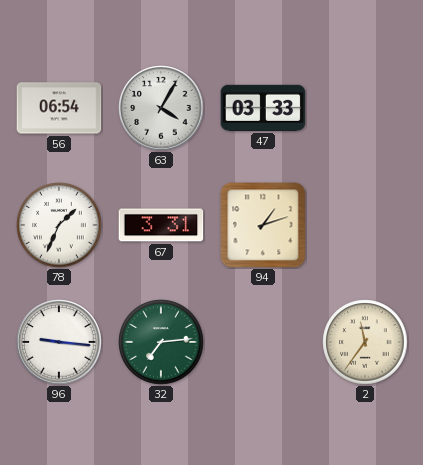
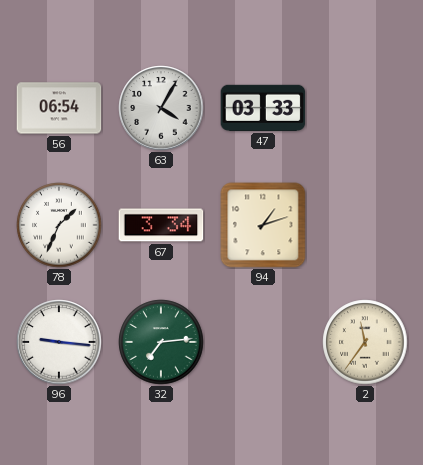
67: 3:31 -> 3:34
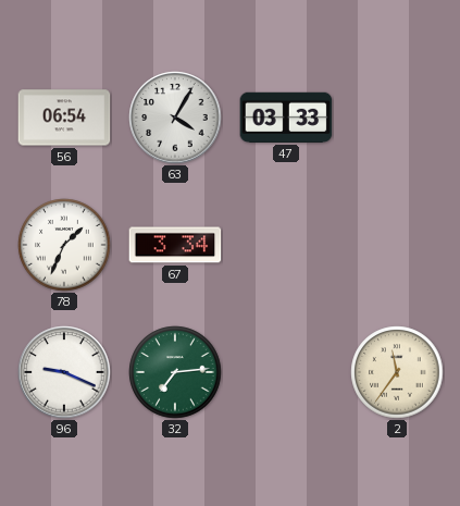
94: 1:12 -> none
96: 9:16 -> 9:19
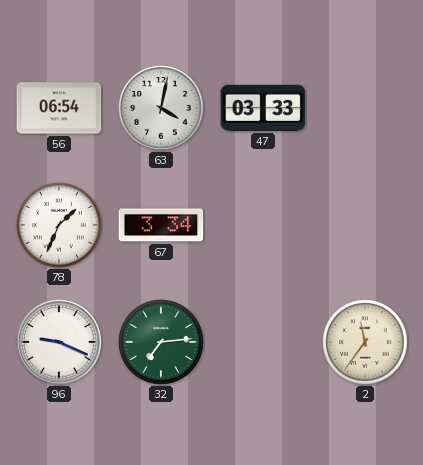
63: 4:05 -> 4:02
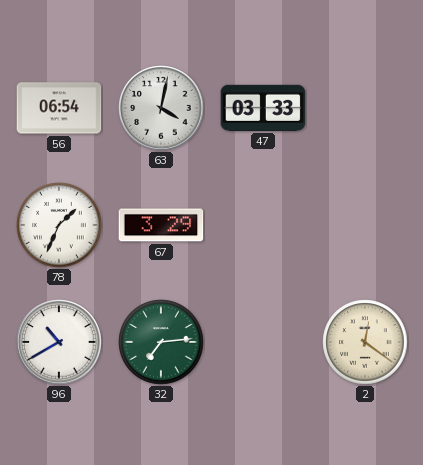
67: 3:34 -> 3:29
96: 9:19 -> 10:40
2: 11:36 -> 12:21
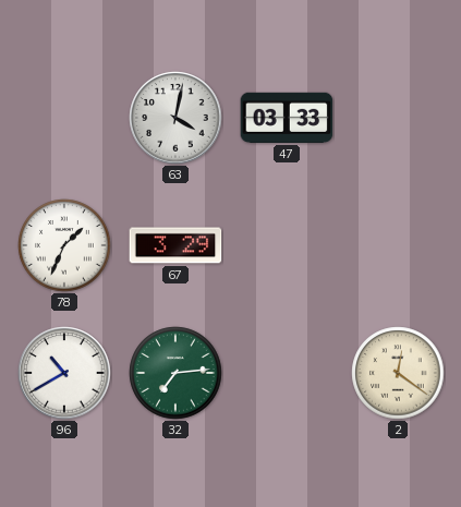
56: 06:54 -> none
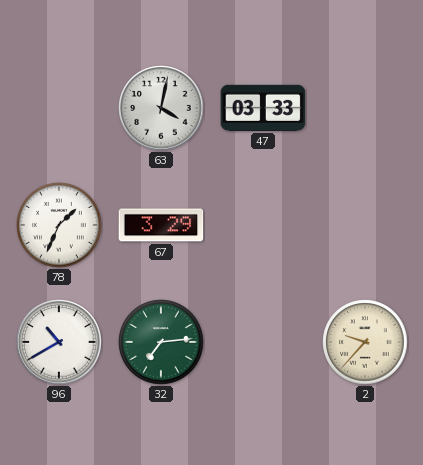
2: 12:21 -> 9:37
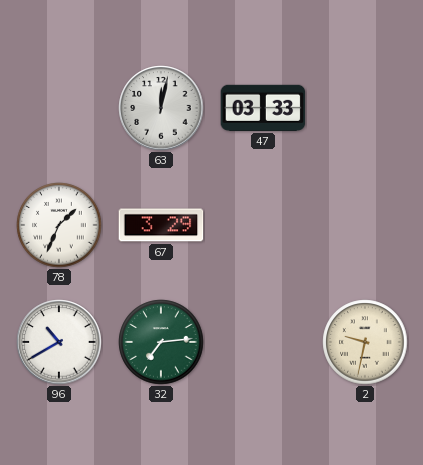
63: 4:02 -> 12:02
2: 9:37 -> 9:32
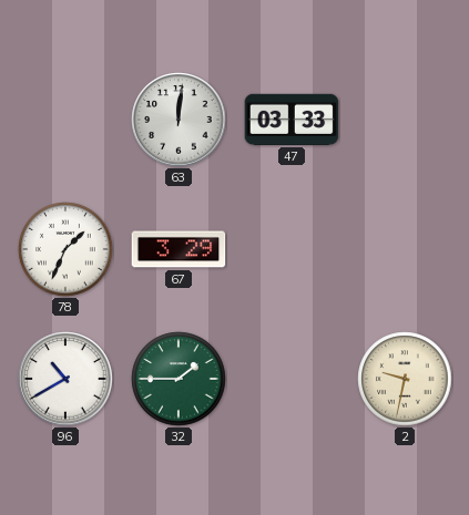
63: 12:02 -> 12:01
32: 7:14 -> 1:45
